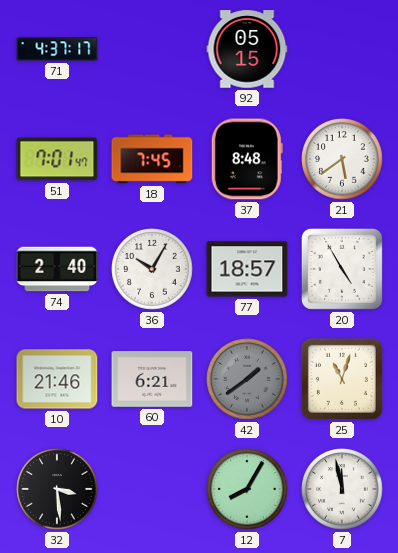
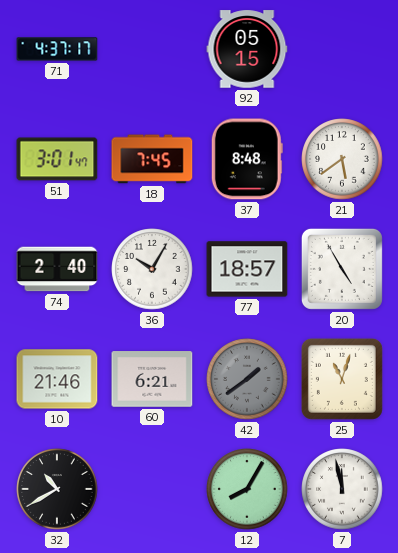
51: 7:01 -> 3:01
32: 3:29 -> 10:40
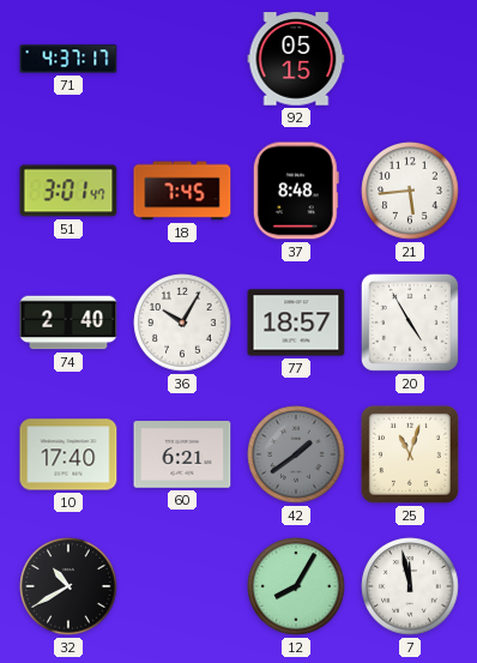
21: 5:39 -> 5:44
10: 21:46 -> 17:40
